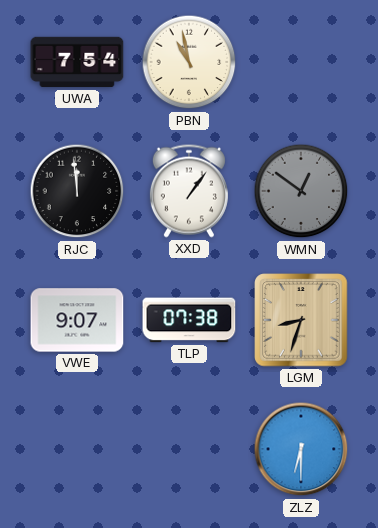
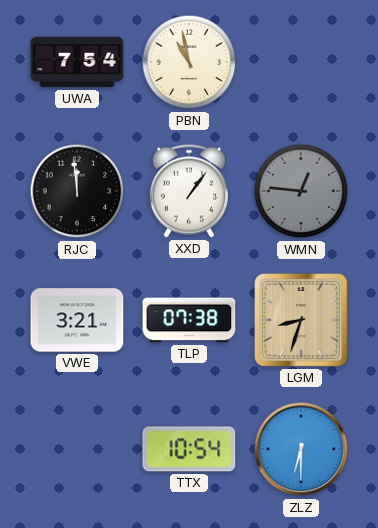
WMN: 12:51 -> 12:46
VWE: 9:07 -> 3:21
TTX: none -> 10:54
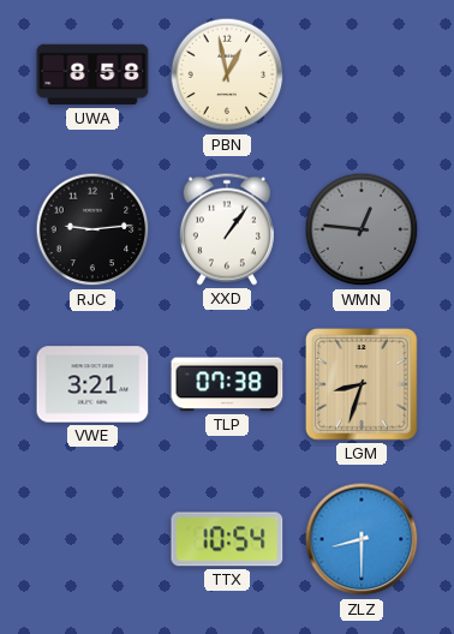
UWA: 7:54 -> 8:58
PBN: 10:58 -> 12:58
RJC: 11:59 -> 9:14
ZLZ: 6:30 -> 8:30
